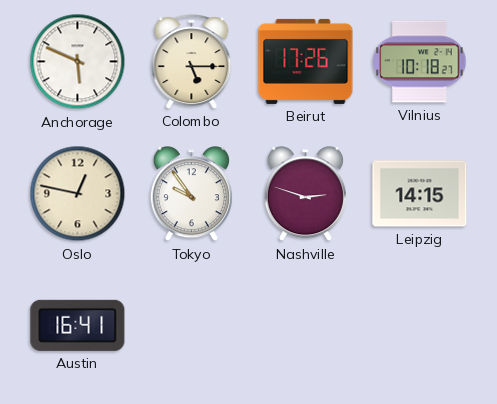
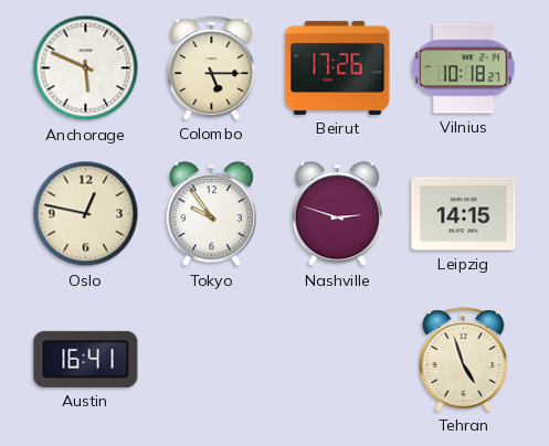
Tehran: none -> 4:57
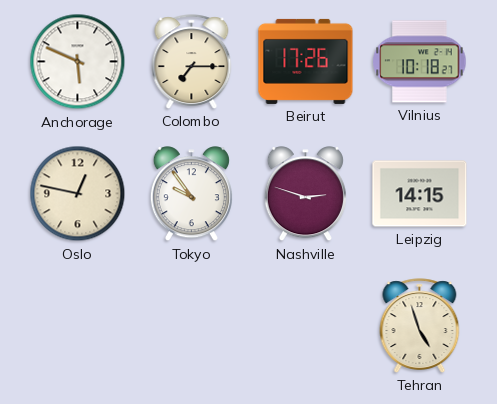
Colombo: 5:15 -> 7:15
Austin: 16:41 -> none
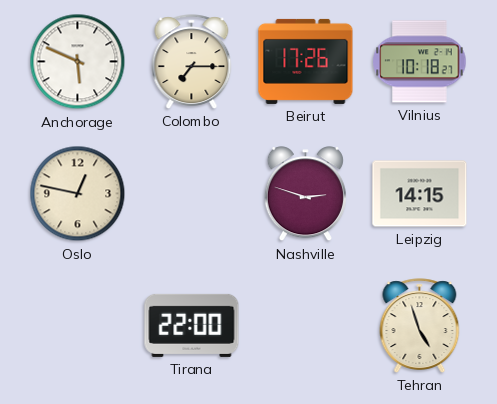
Tokyo: 9:54 -> none
Tirana: none -> 22:00
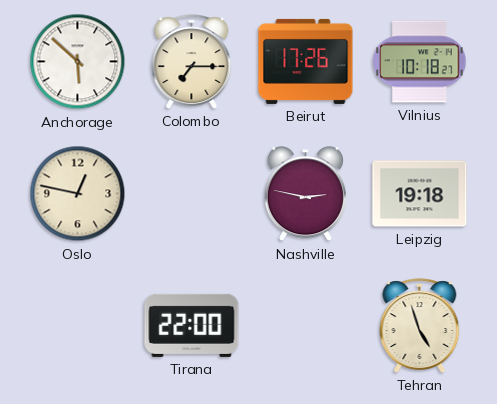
Anchorage: 5:49 -> 5:52
Nashville: 2:48 -> 2:47
Leipzig: 14:15 -> 19:18
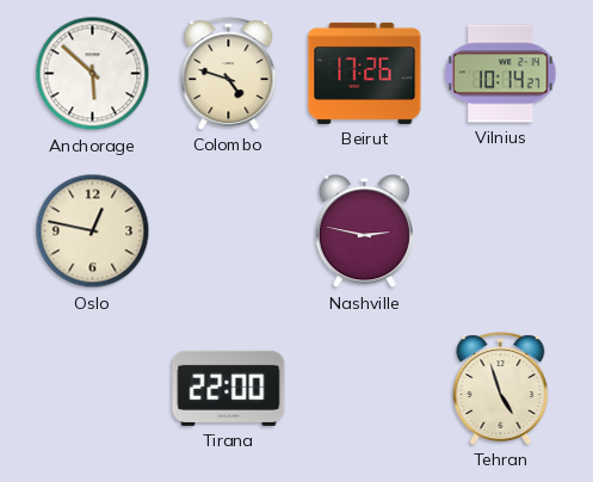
Colombo: 7:15 -> 4:48
Vilnius: 10:18 -> 10:14
Leipzig: 19:18 -> none
